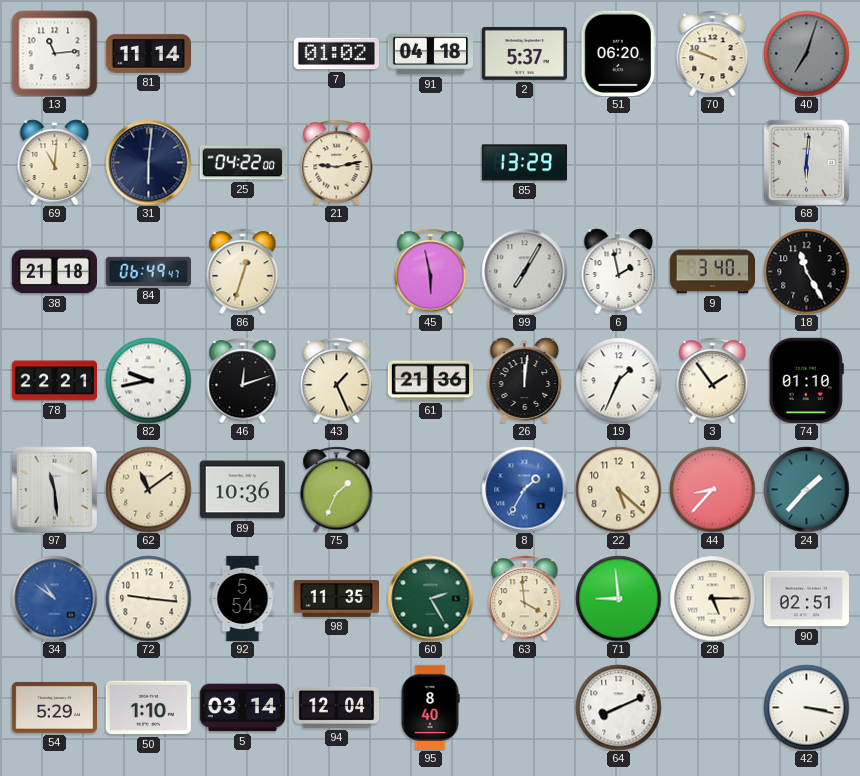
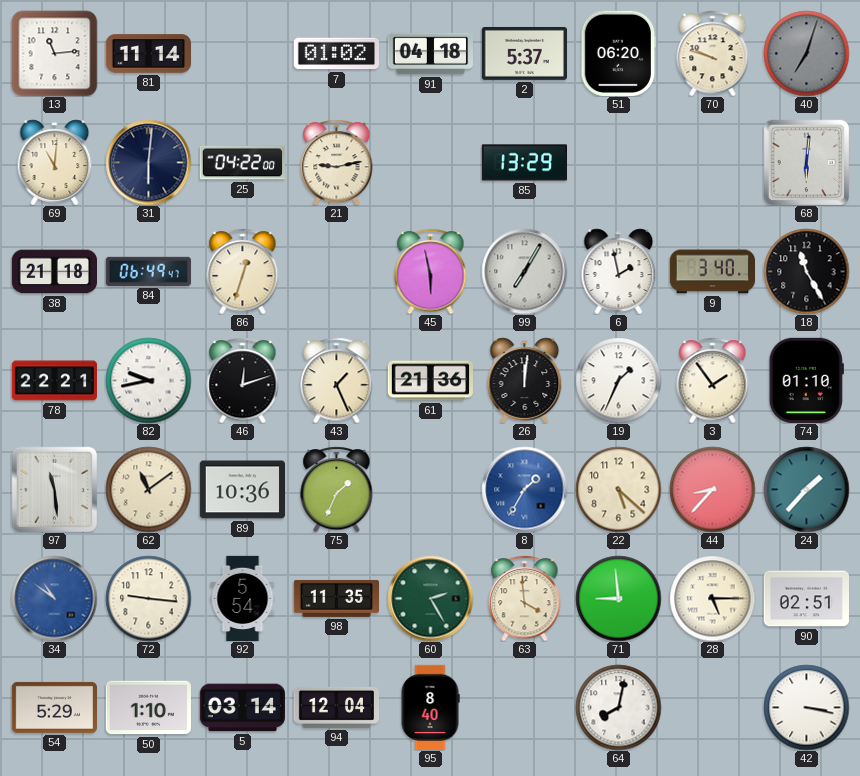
64: 8:11 -> 8:02
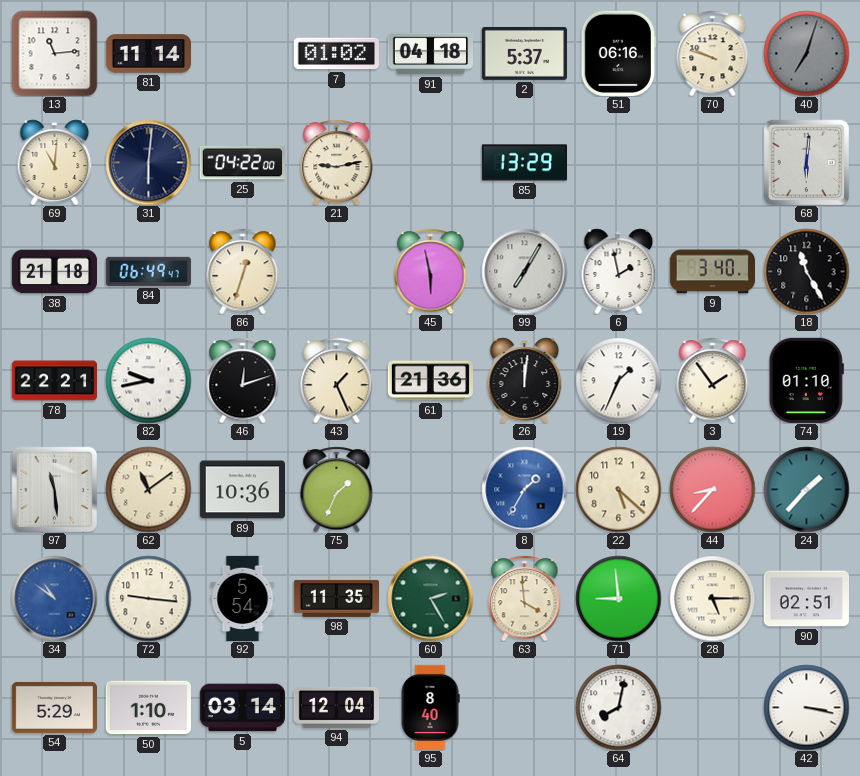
51: 06:20 -> 06:16
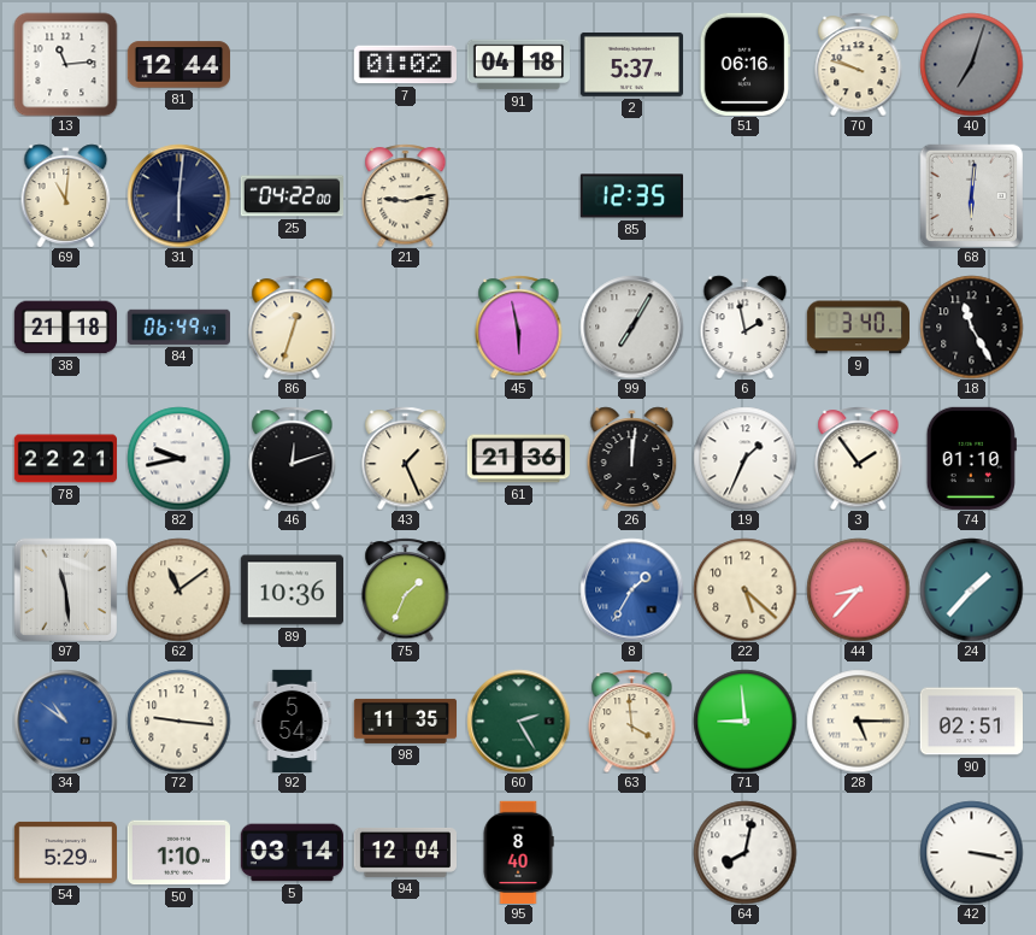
81: 11:14 -> 12:44
85: 13:29 -> 12:35
